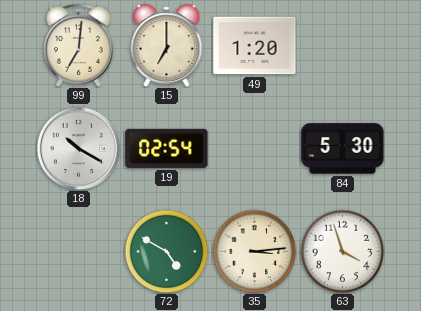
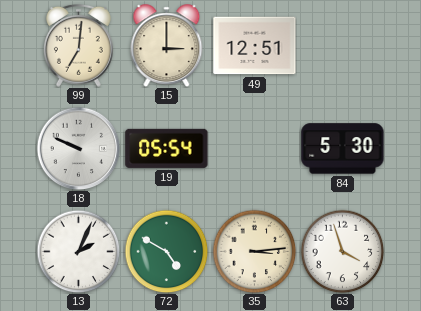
15: 7:00 -> 3:00
49: 1:20 -> 12:51
18: 10:20 -> 9:49
19: 02:54 -> 05:54
13: none -> 2:04
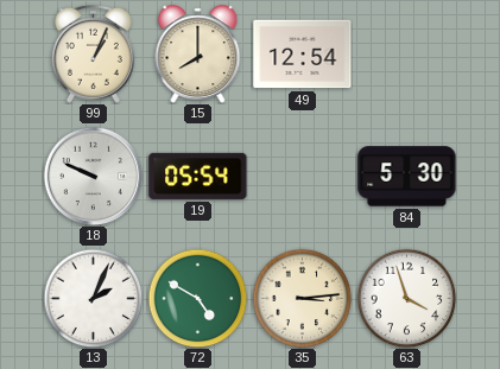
99: 7:01 -> 1:04
15: 3:00 -> 8:00
49: 12:51 -> 12:54
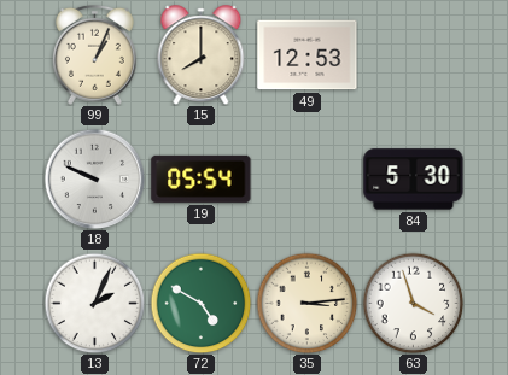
49: 12:54 -> 12:53
